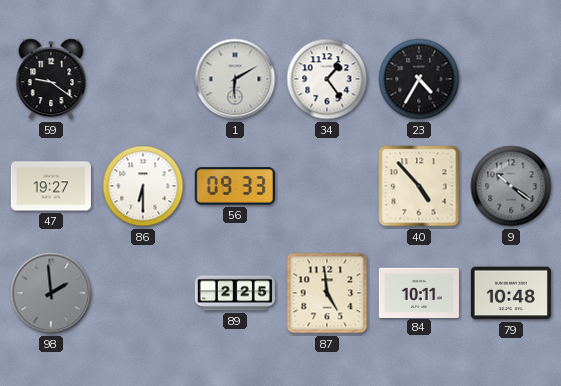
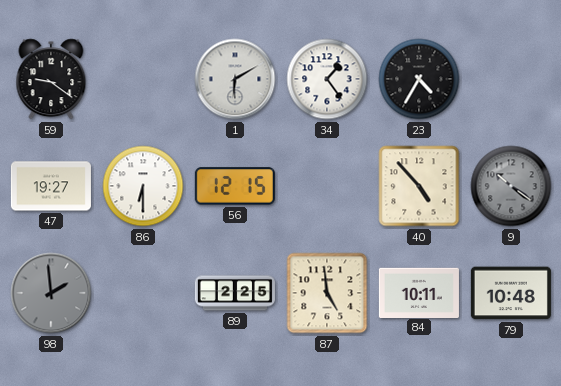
56: 09:33 -> 12:15
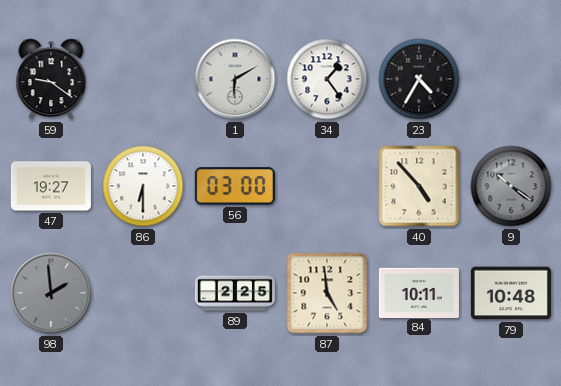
56: 12:15 -> 03:00
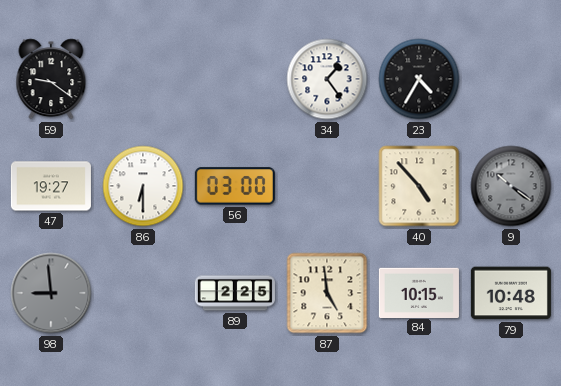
1: 6:10 -> none
98: 1:59 -> 8:59
84: 10:11 -> 10:15
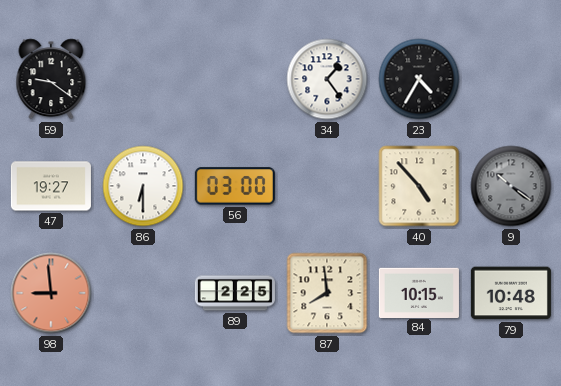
98 dial: grey -> salmon
87: 4:59 -> 7:59
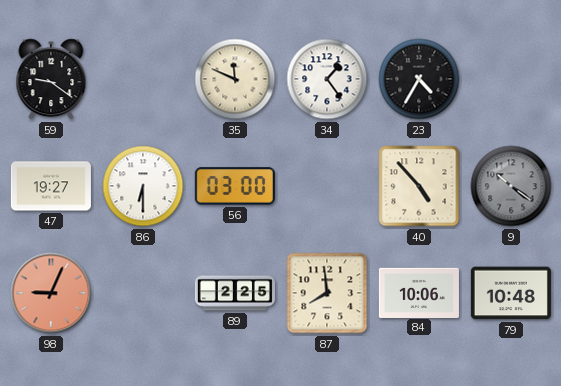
35: none -> 11:49
98: 8:59 -> 9:04
84: 10:15 -> 10:06
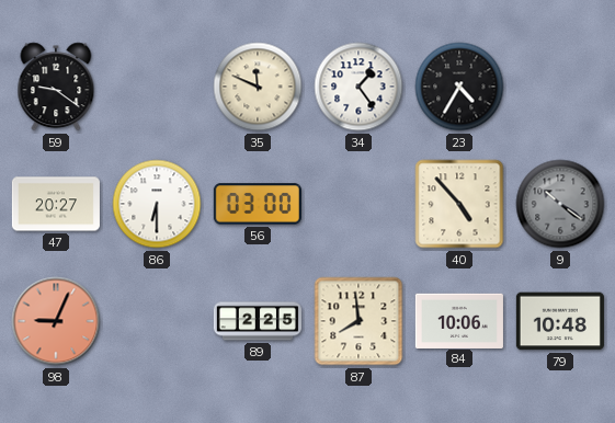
47: 19:27 -> 20:27
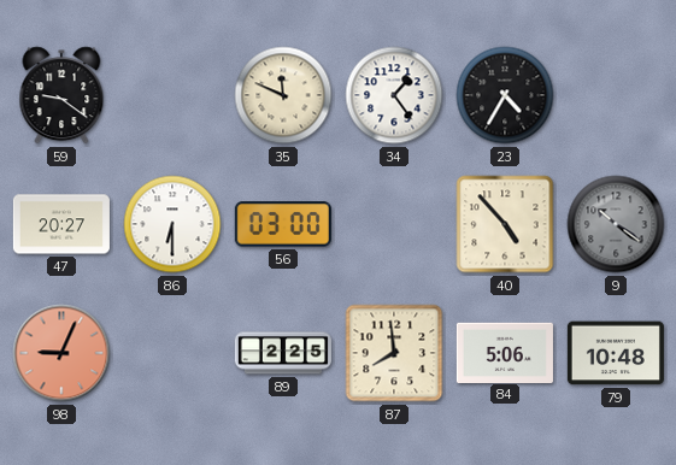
84: 10:06 -> 5:06
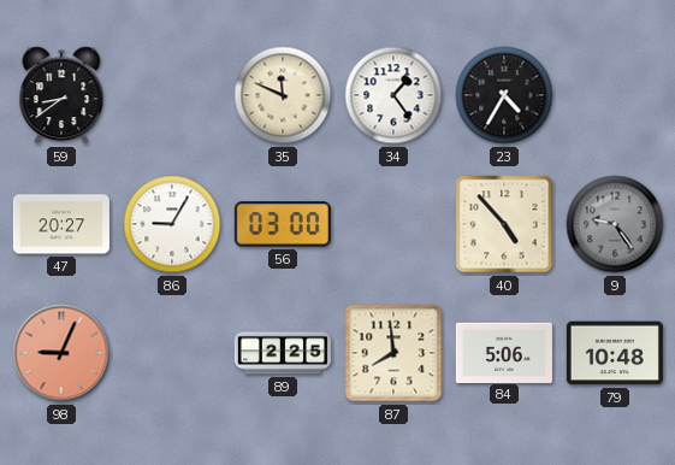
59: 9:21 -> 8:39
86: 6:30 -> 9:05
9: 10:21 -> 9:24
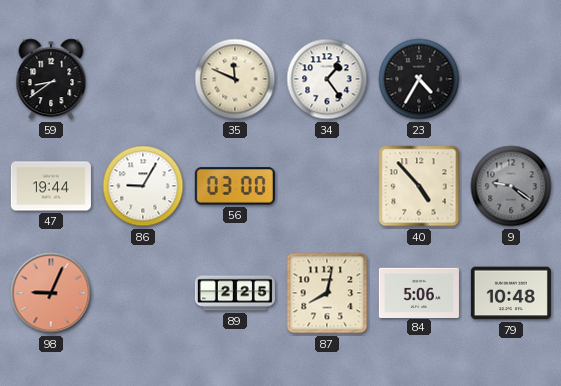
47: 20:27 -> 19:44
9: 9:24 -> 9:21
87: 7:59 -> 8:02
